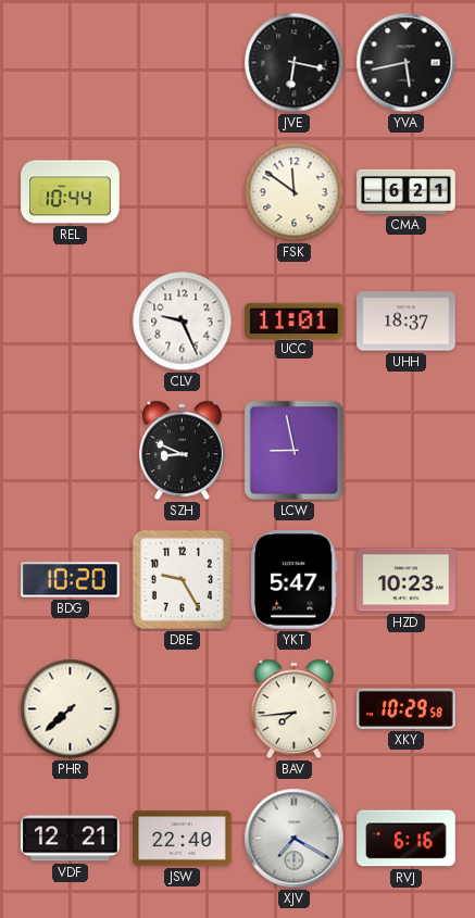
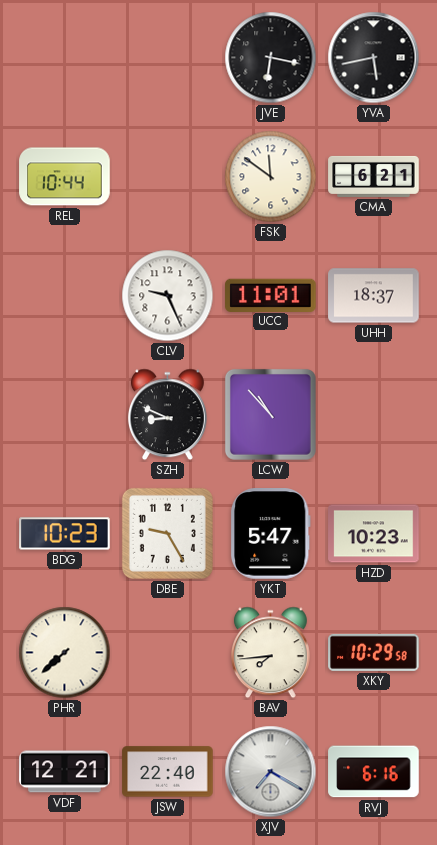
LCW: 8:58 -> 10:53
BDG: 10:20 -> 10:23
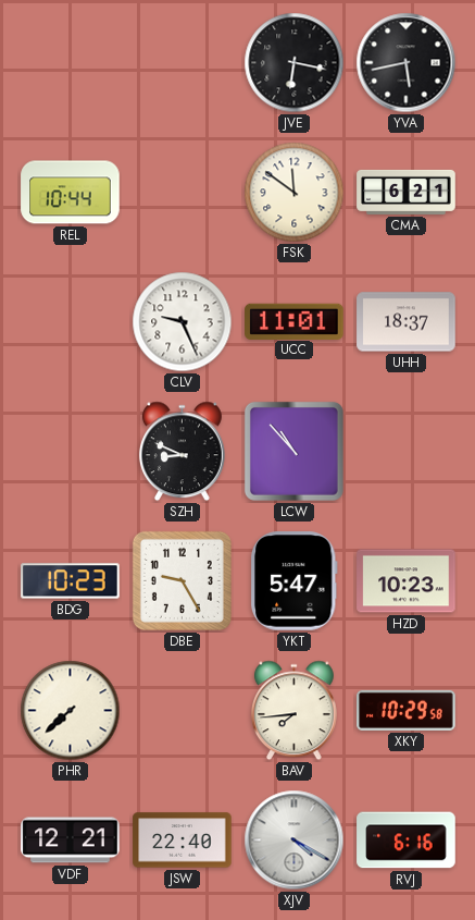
XJV: 7:20 -> 4:20
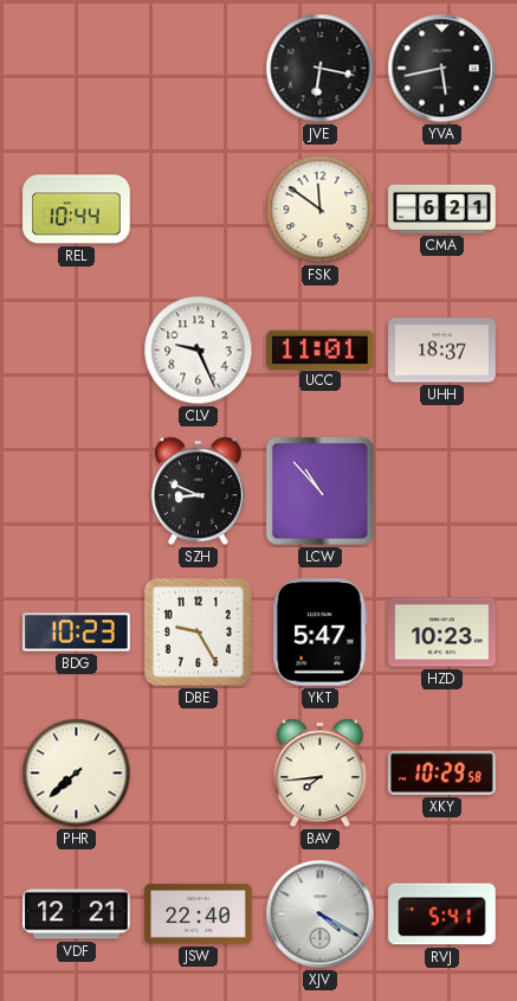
RVJ: 6:16 -> 5:41
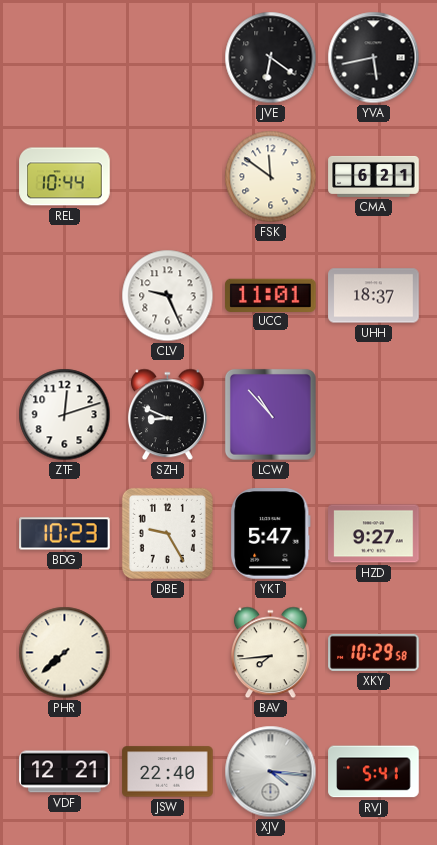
JVE: 6:17 -> 6:21
ZTF: none -> 12:12
HZD: 10:23 -> 9:27
XJV: 4:20 -> 4:16
